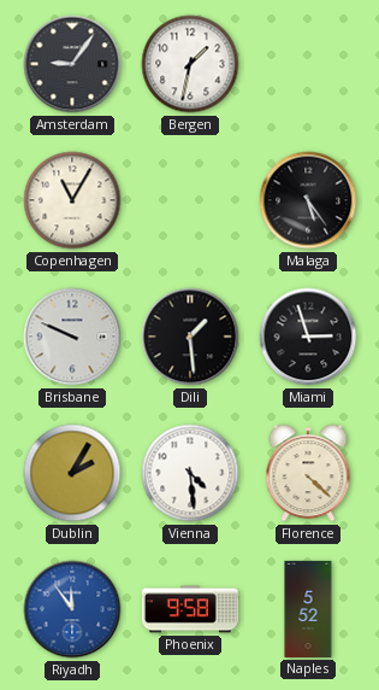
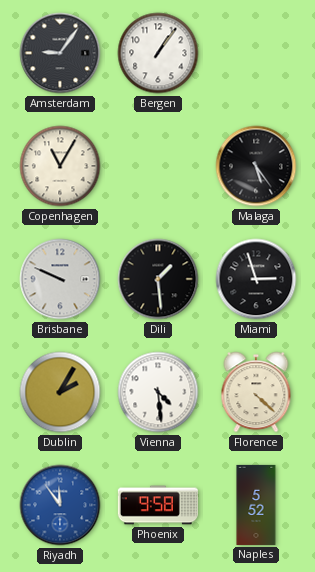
Bergen: 1:32 -> 1:06
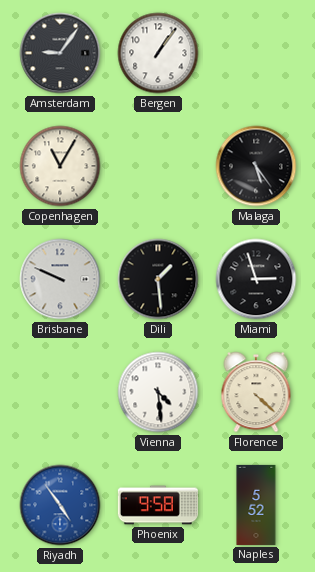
Dublin: 2:05 -> none
Riyadh: 11:54 -> 4:54
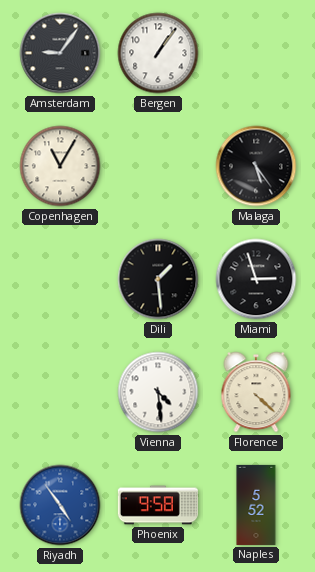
Brisbane: 9:49 -> none
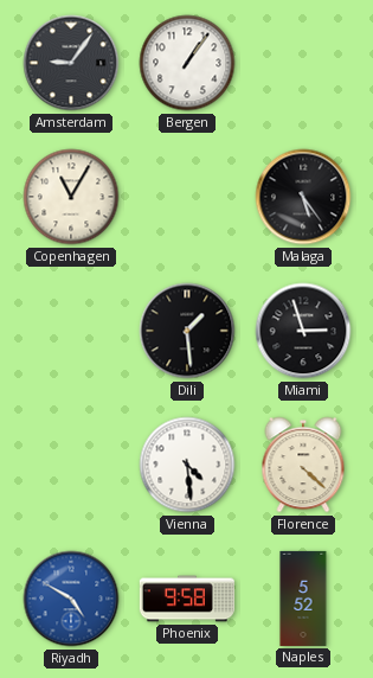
Riyadh: 4:54 -> 4:50
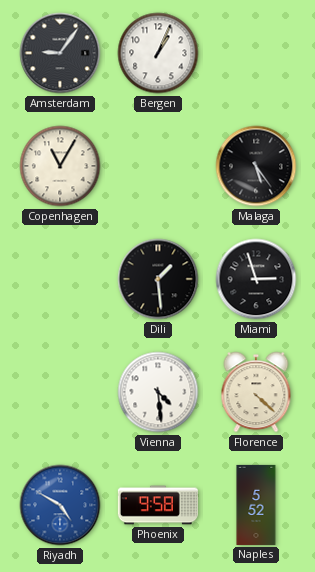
Bergen: 1:06 -> 1:04
